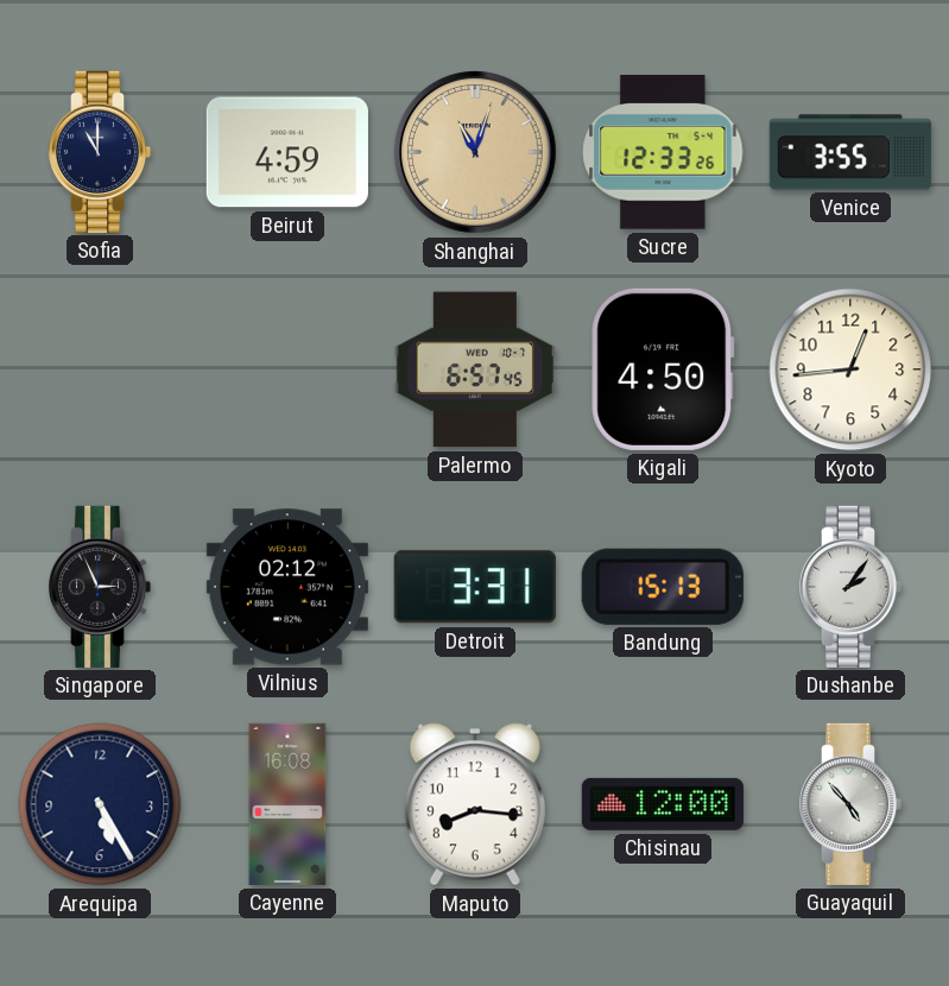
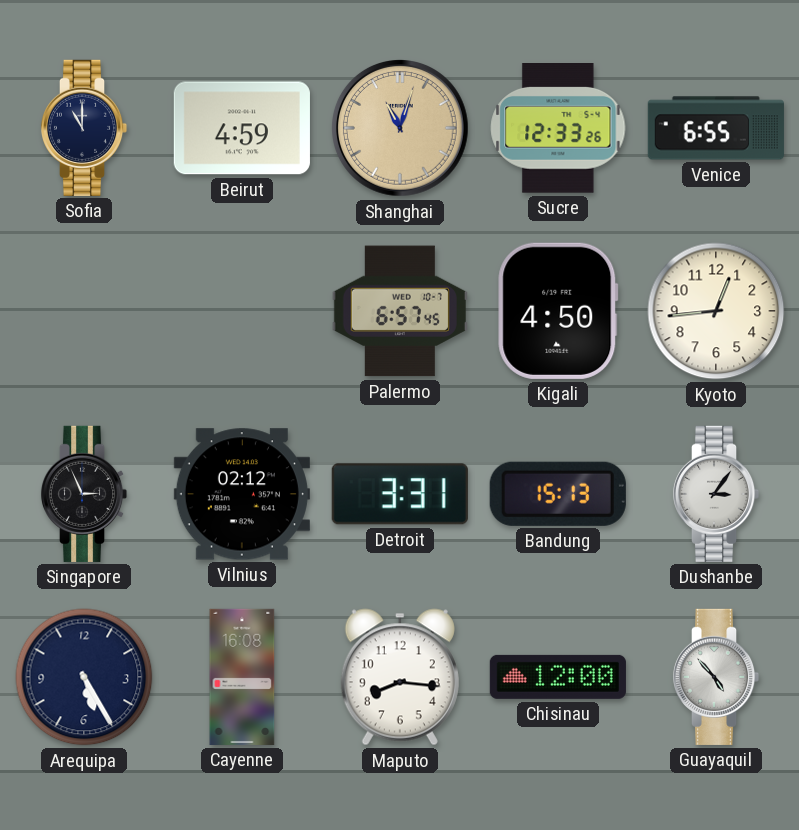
Venice: 3:55 -> 6:55
Dushanbe: 2:06 -> 3:06
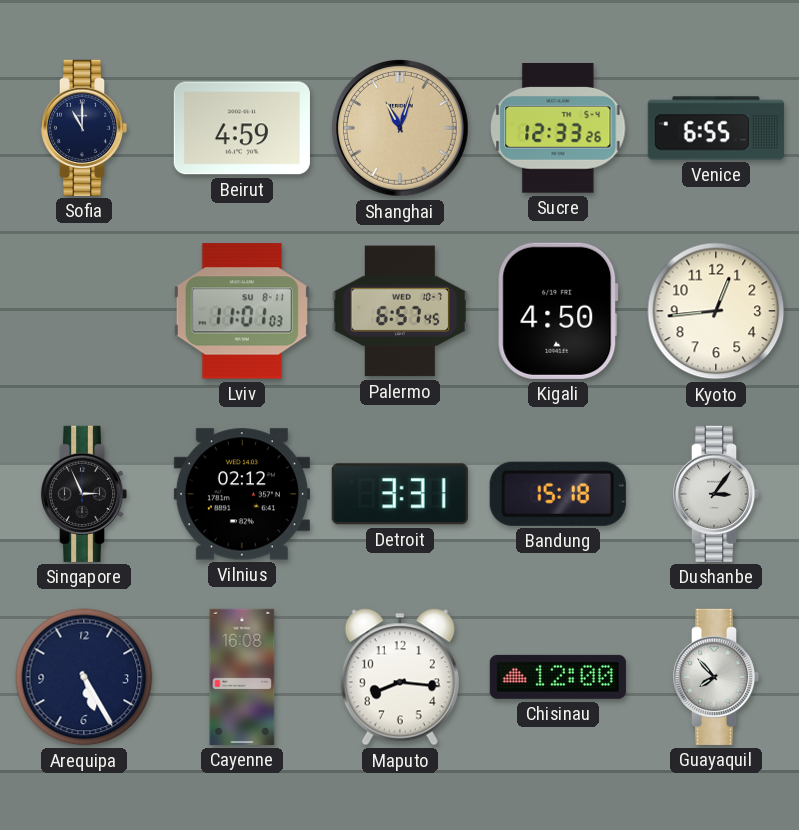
Lviv: none -> 11:01
Bandung: 15:13 -> 15:18
Guayaquil: 4:53 -> 7:53
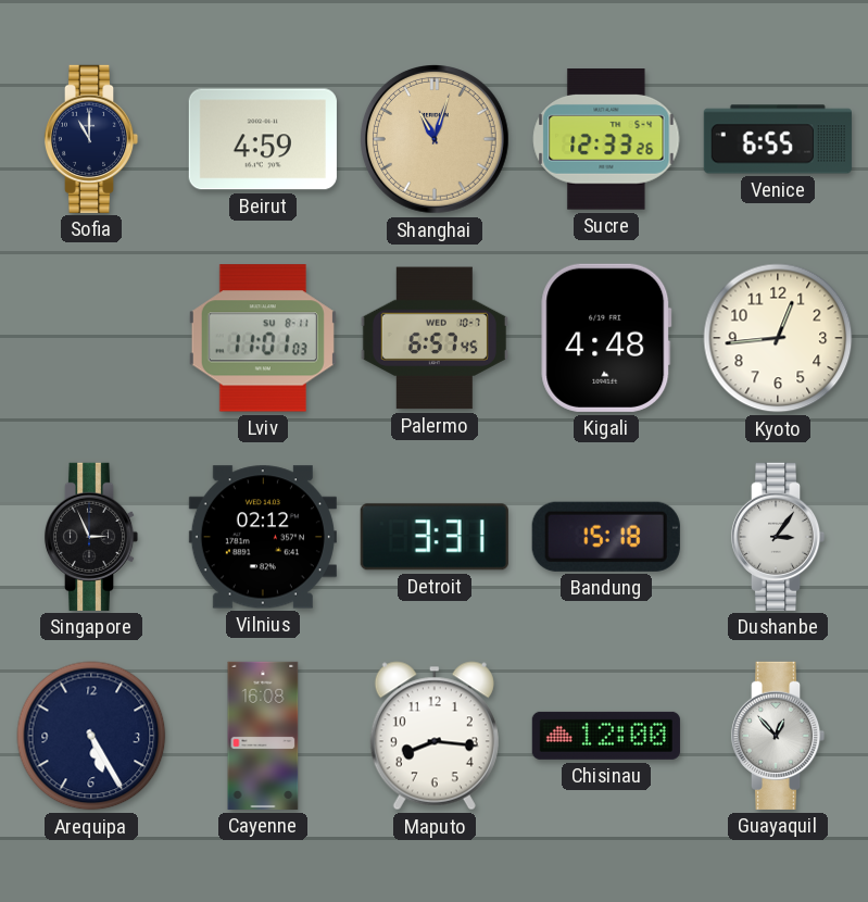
Kigali: 4:50 -> 4:48
Guayaquil: 7:53 -> 12:53
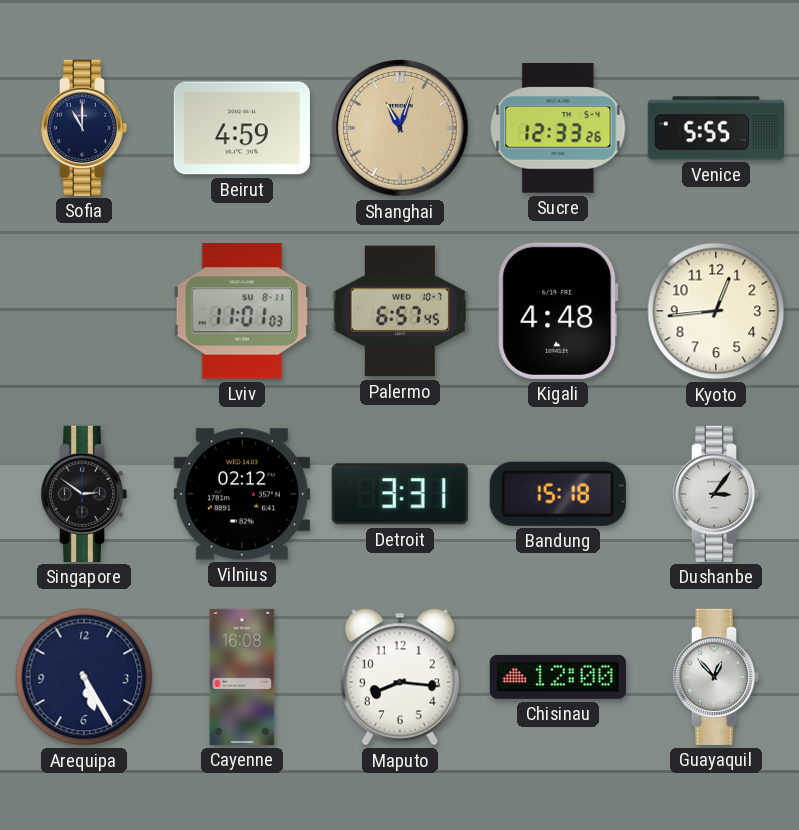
Venice: 6:55 -> 5:55
Singapore: 2:56 -> 2:51
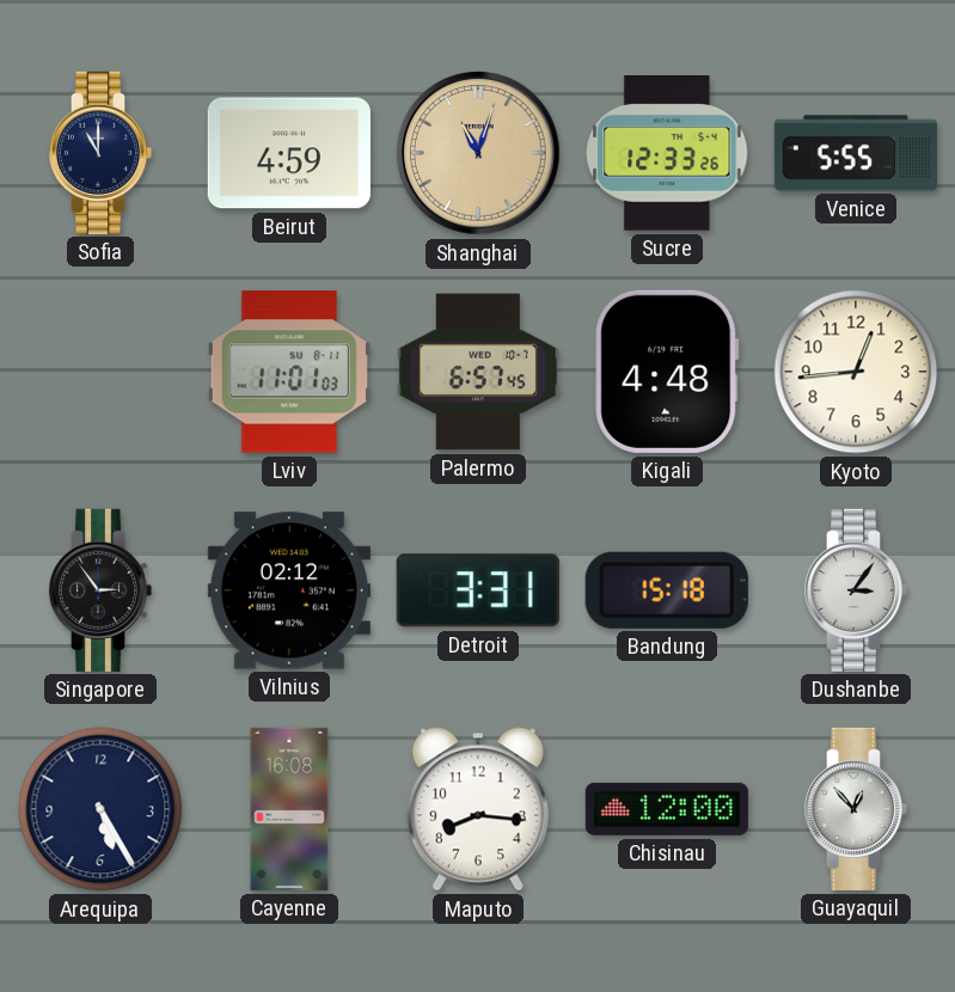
Singapore: 2:51 -> 2:54
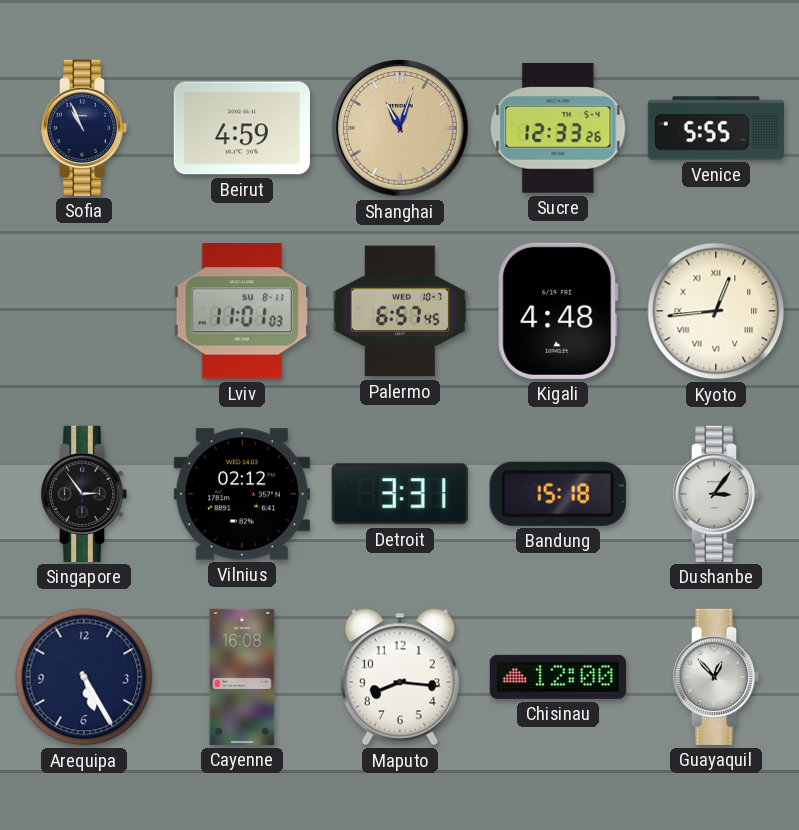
Sofia: 11:00 -> 10:56
Kyoto numerals: Arabic -> Roman
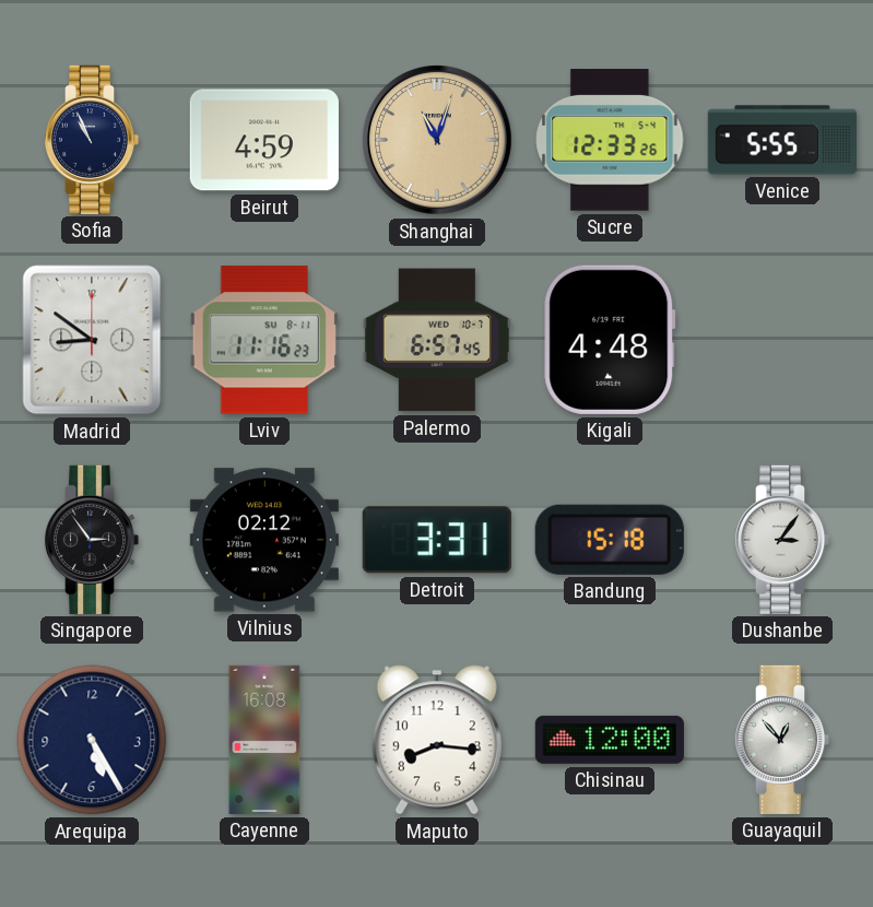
Madrid: none -> 8:51
Lviv: 11:01 -> 11:16
Kyoto: 12:44 -> none
